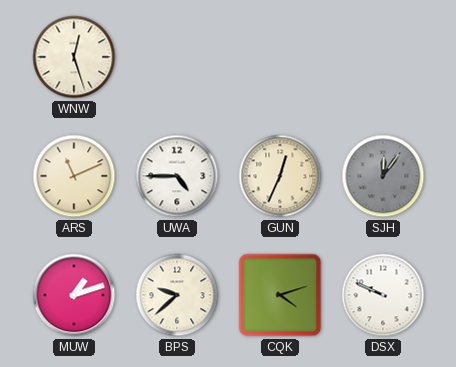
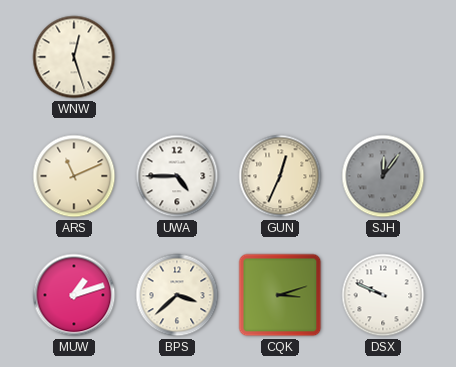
BPS: 9:38 -> 3:38
CQK: 4:12 -> 3:12
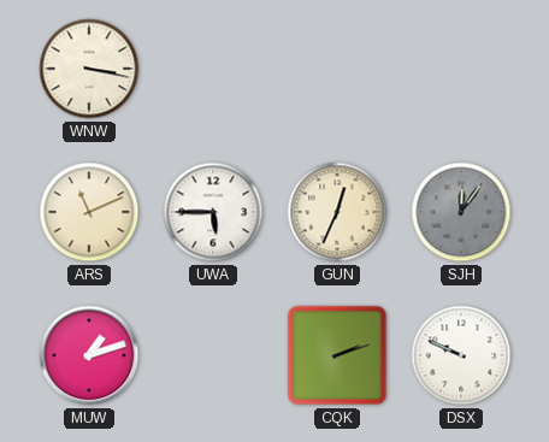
WNW: 12:27 -> 3:17
UWA: 4:45 -> 5:45
BPS: 3:38 -> none
CQK: 3:12 -> 2:12
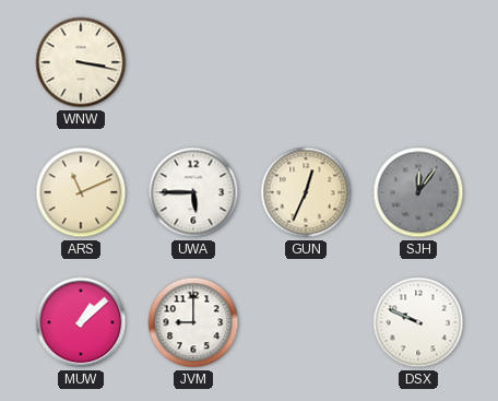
MUW: 1:12 -> 1:08
JVM: none -> 9:00
CQK: 2:12 -> none
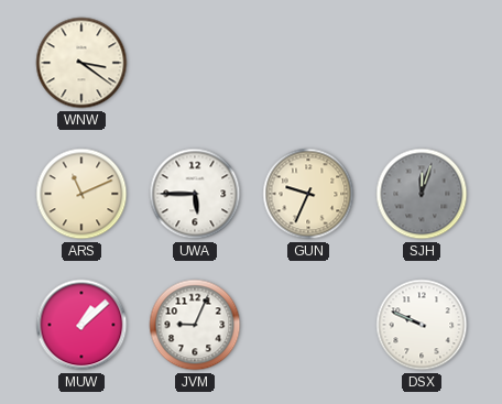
WNW: 3:17 -> 3:21
GUN: 12:34 -> 9:34
SJH: 12:06 -> 12:03
JVM: 9:00 -> 9:04
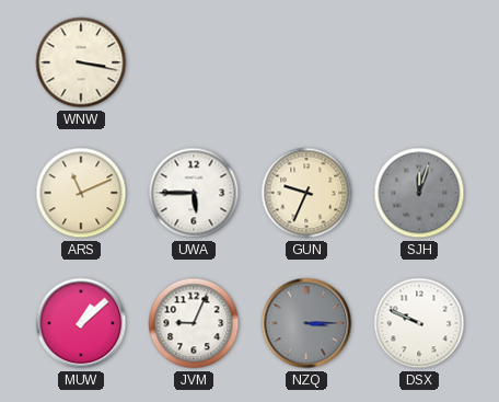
WNW: 3:21 -> 3:17
NZQ: none -> 3:15
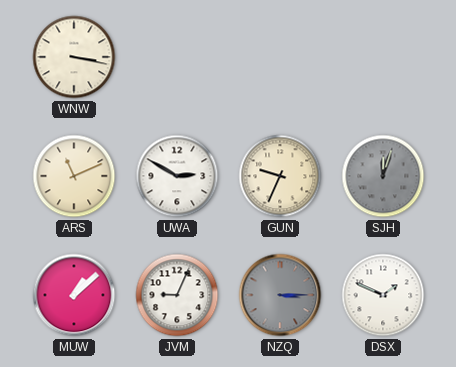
UWA: 5:45 -> 2:50
DSX: 9:49 -> 1:49
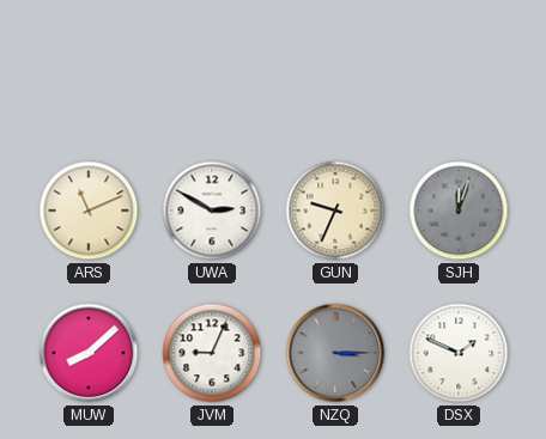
WNW: 3:17 -> none
MUW: 1:08 -> 8:08
